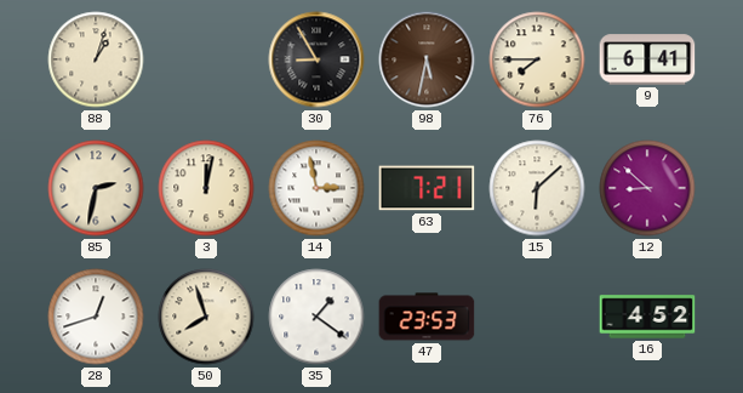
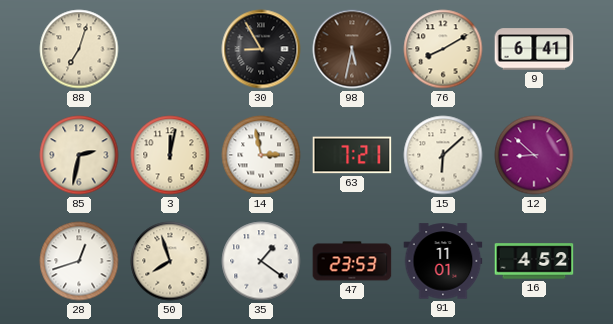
88: 1:03 -> 7:03
76: 7:45 -> 8:10
91: none -> 11:01
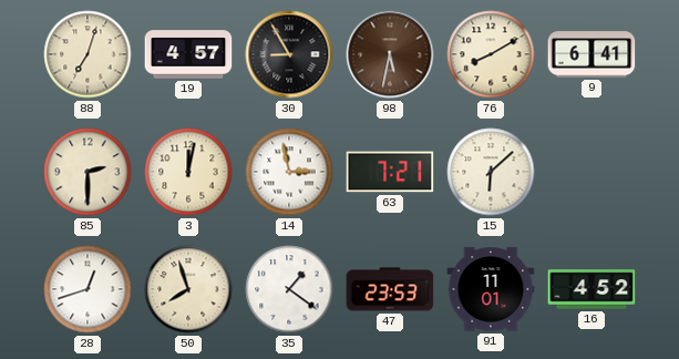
19: none -> 4:57
85: 2:32 -> 2:30
12: 8:52 -> none
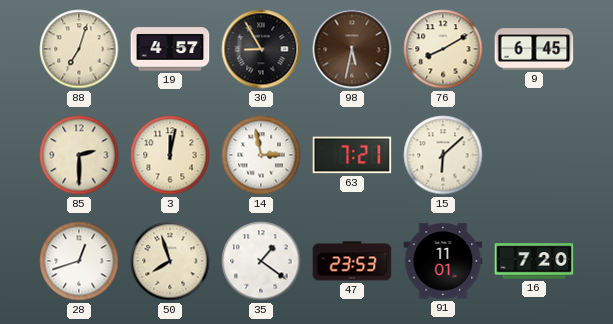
9: 6:41 -> 6:45
16: 4:52 -> 7:20
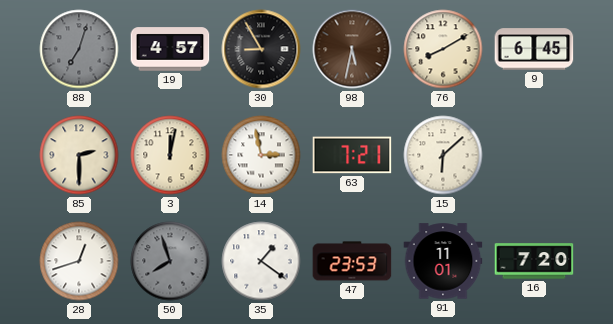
88 dial: cream -> grey
50 dial: cream -> grey
